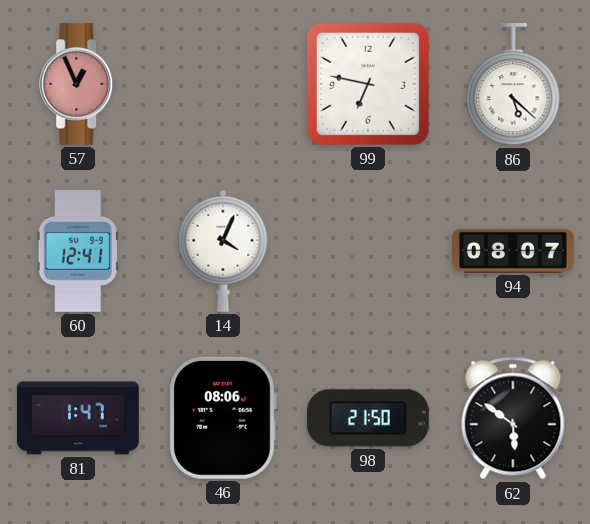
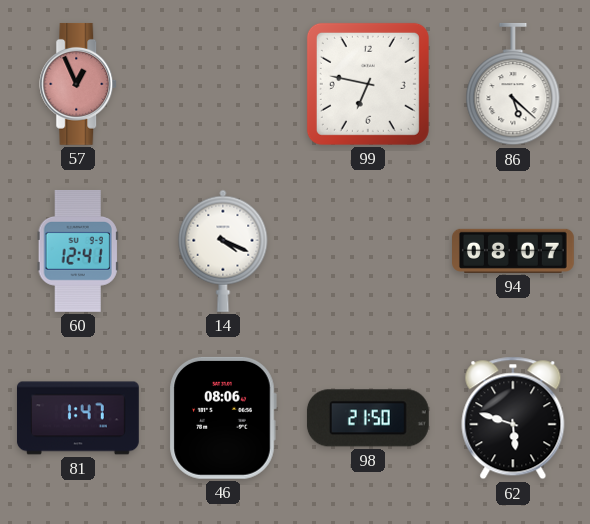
14: 4:04 -> 4:19
62: 5:51 -> 5:48
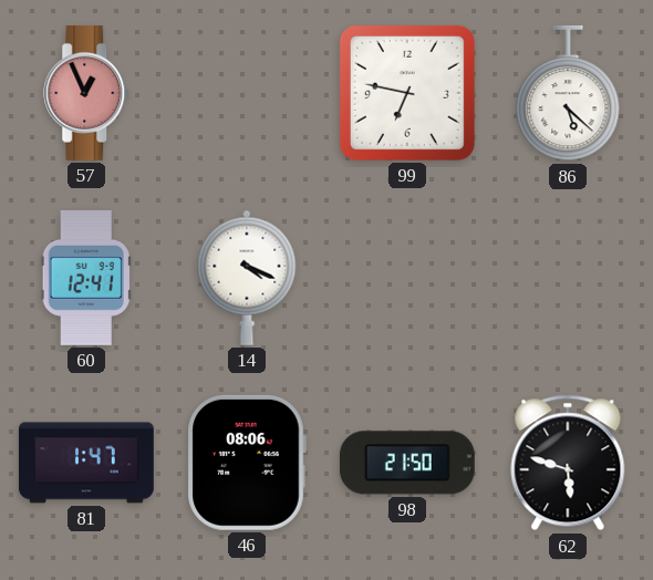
94: 08:07 -> none
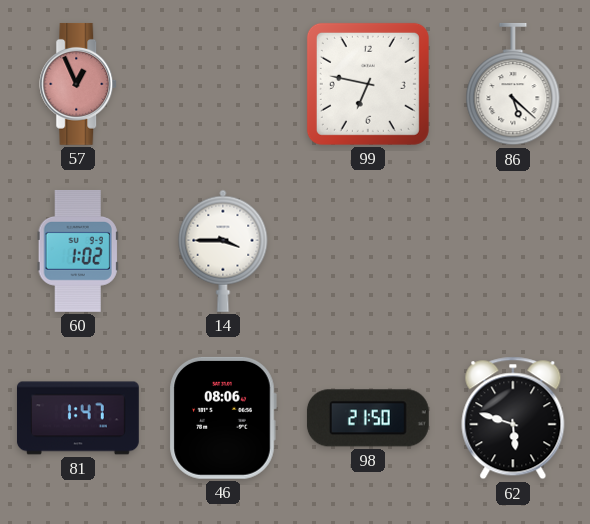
60: 12:41 -> 1:02
14: 4:19 -> 3:45
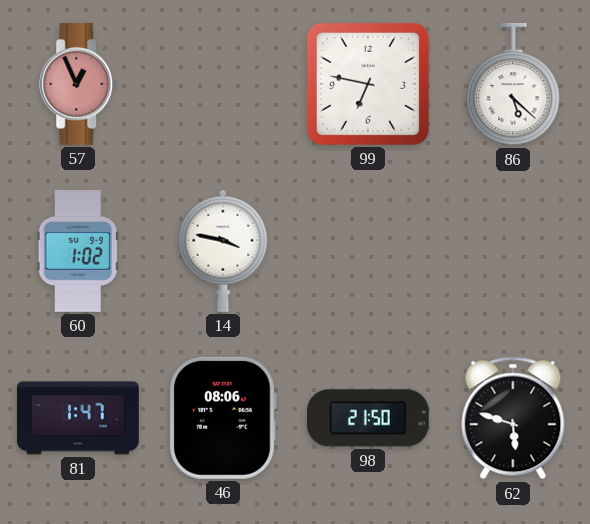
14: 3:45 -> 3:47
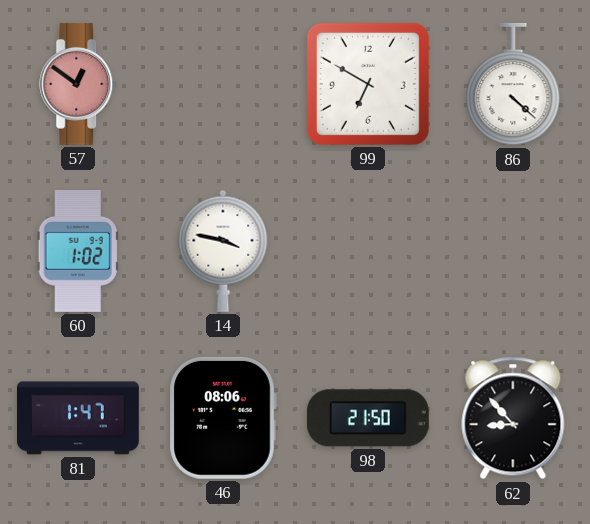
57: 12:56 -> 12:51
99: 6:47 -> 6:50
86: 5:22 -> 4:22
62: 5:48 -> 8:53
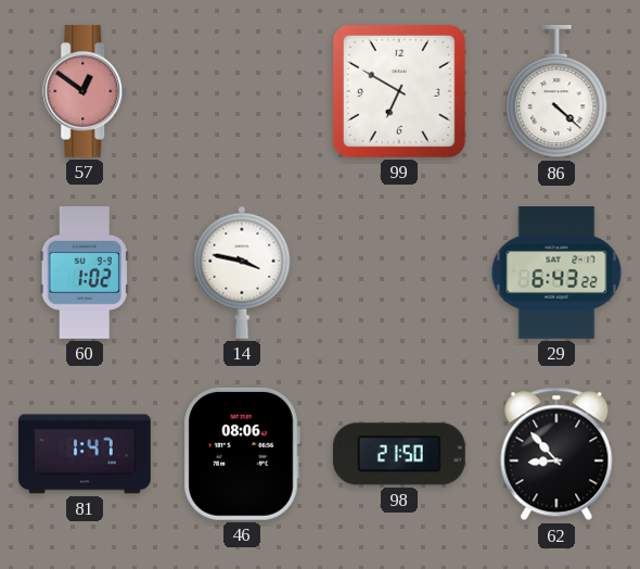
29: none -> 6:43
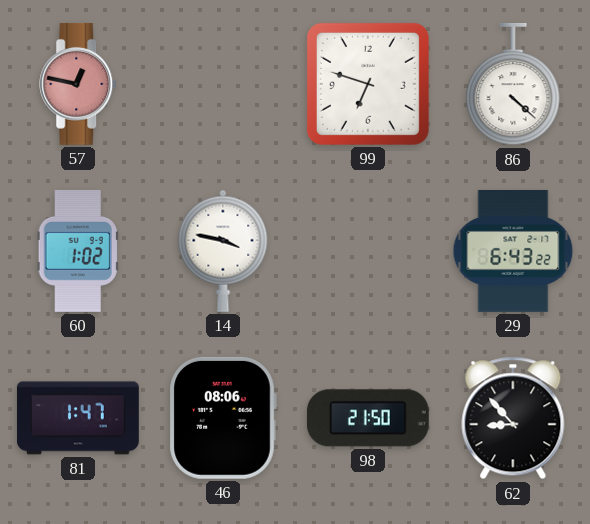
57: 12:51 -> 12:47
99: 6:50 -> 6:48
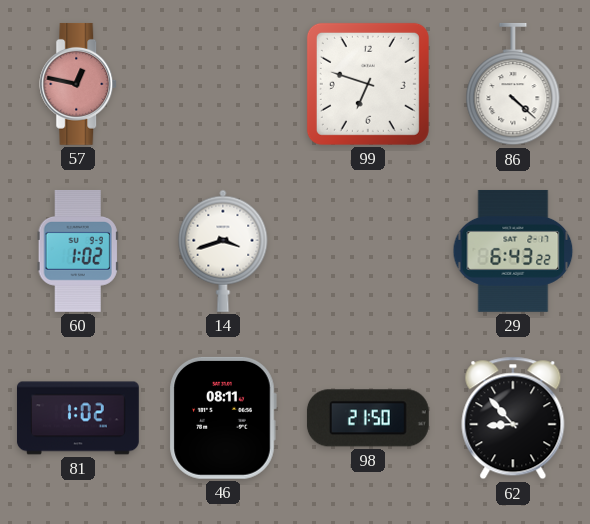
14: 3:47 -> 3:42
81: 1:47 -> 1:02
46: 08:06 -> 08:11
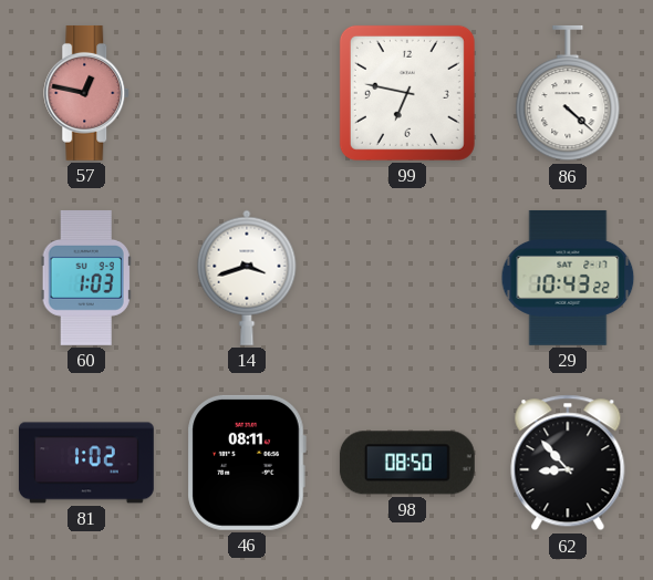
99: 6:48 -> 6:47
60: 1:02 -> 1:03
29: 6:43 -> 10:43
98: 21:50 -> 08:50
